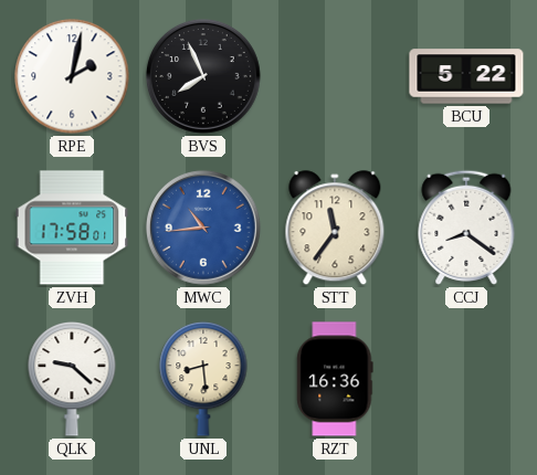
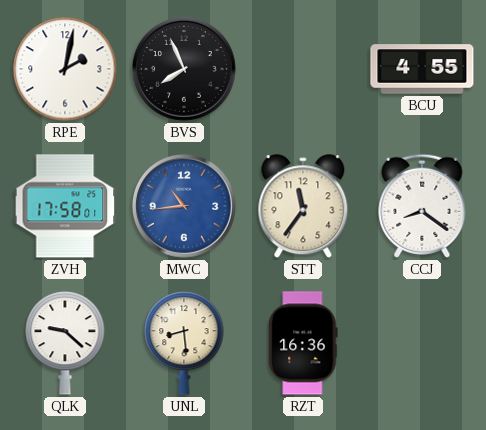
BCU: 5:22 -> 4:55
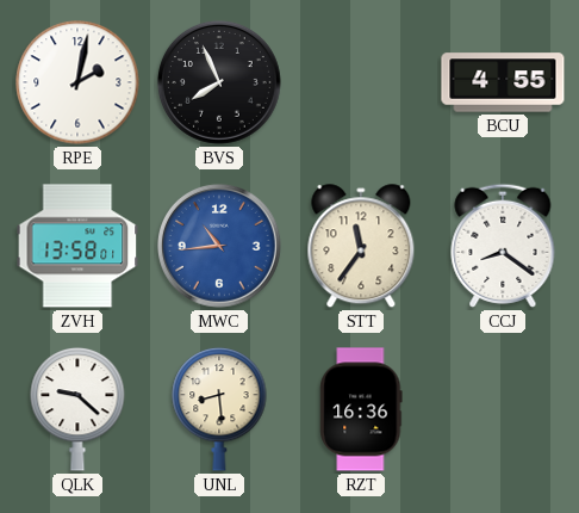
ZVH: 17:58 -> 13:58
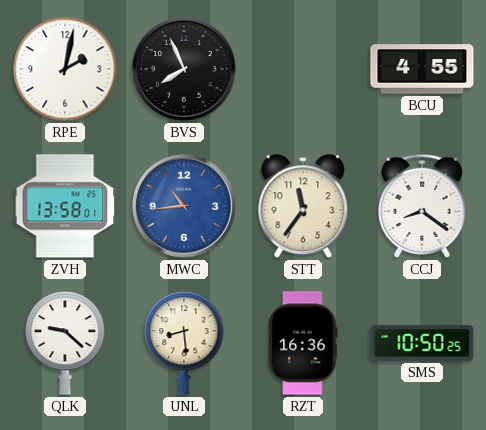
SMS: none -> 10:50
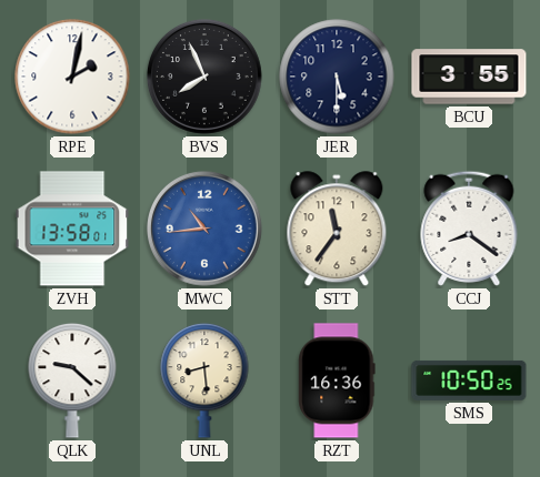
JER: none -> 5:30
BCU: 4:55 -> 3:55
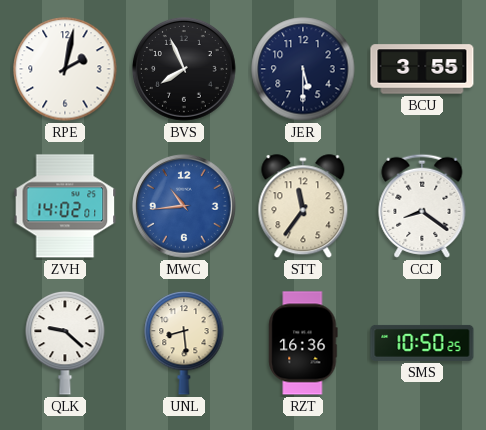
ZVH: 13:58 -> 14:02
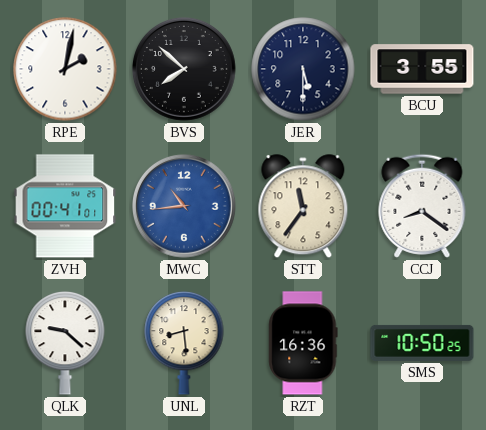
BVS: 7:56 -> 7:52
ZVH: 14:02 -> 00:41
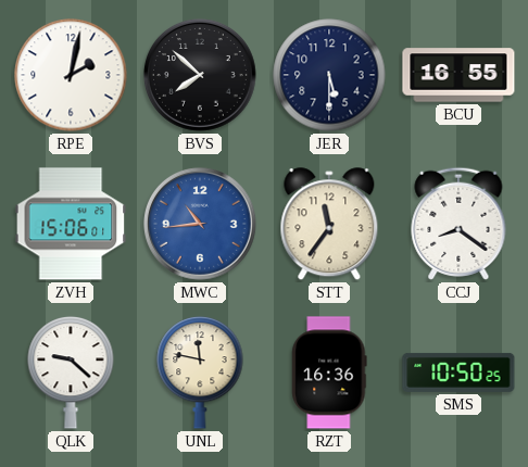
BCU: 3:55 -> 16:55
ZVH: 00:41 -> 15:06
UNL: 8:29 -> 11:47
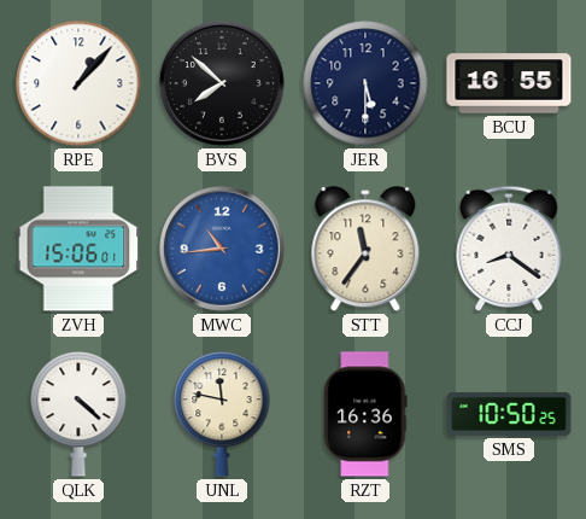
RPE: 2:02 -> 1:07
QLK: 9:22 -> 4:22
